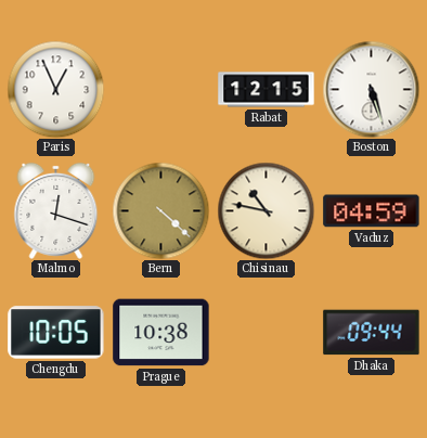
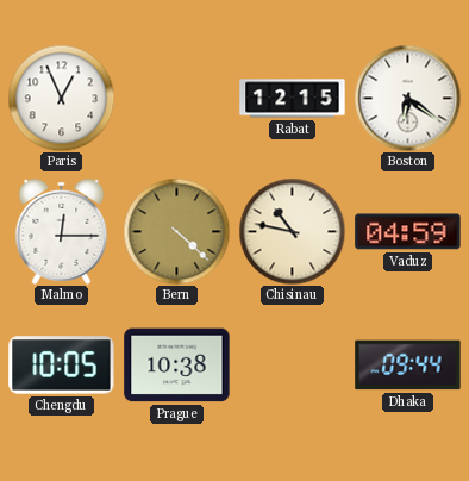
Boston: 5:27 -> 6:21
Malmo: 12:18 -> 12:15
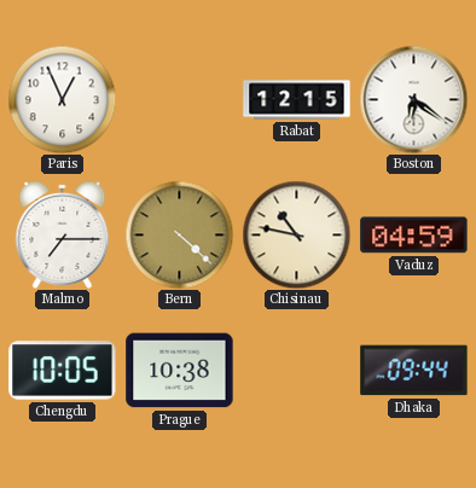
Malmo: 12:15 -> 7:15
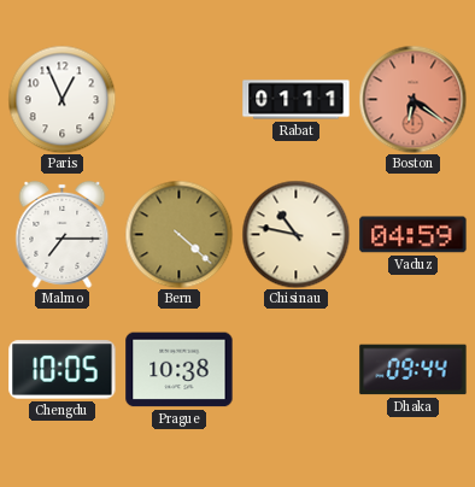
Rabat: 12:15 -> 01:11
Boston dial: white -> salmon
